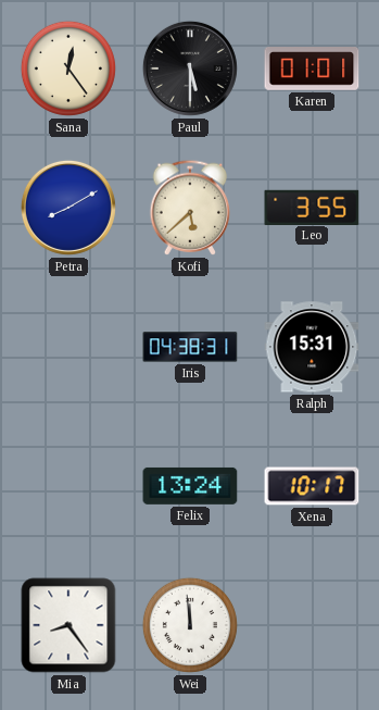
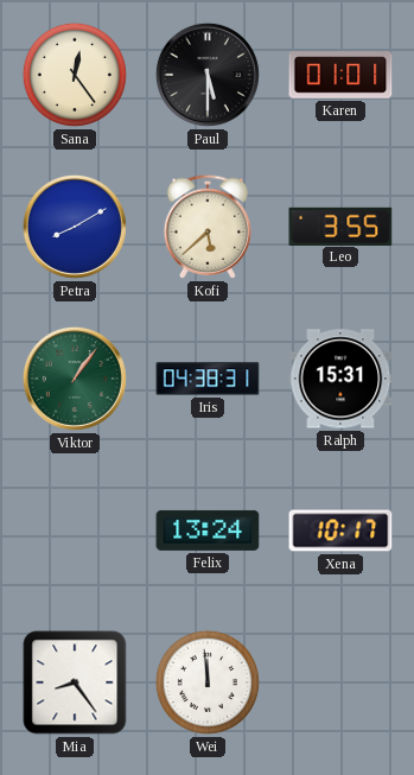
Viktor: none -> 1:06
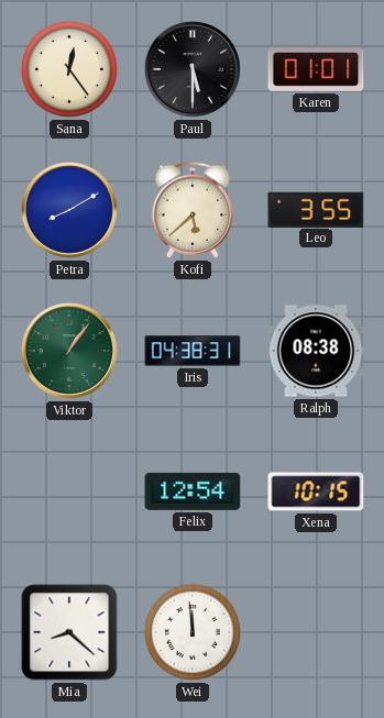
Ralph: 15:31 -> 08:38
Felix: 13:24 -> 12:54
Xena: 10:17 -> 10:15
Mia: 8:24 -> 8:22
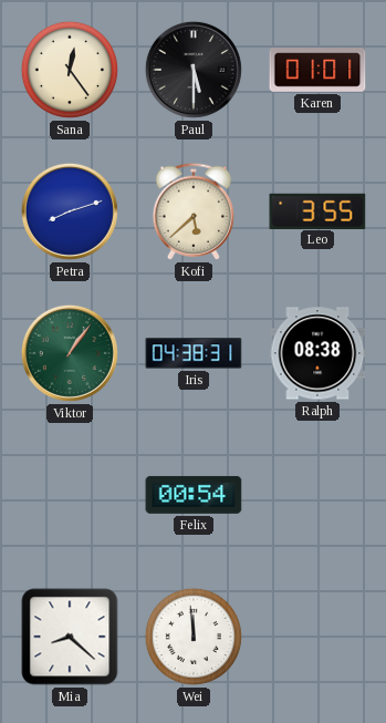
Petra: 8:10 -> 8:12
Felix: 12:54 -> 00:54
Xena: 10:15 -> none
